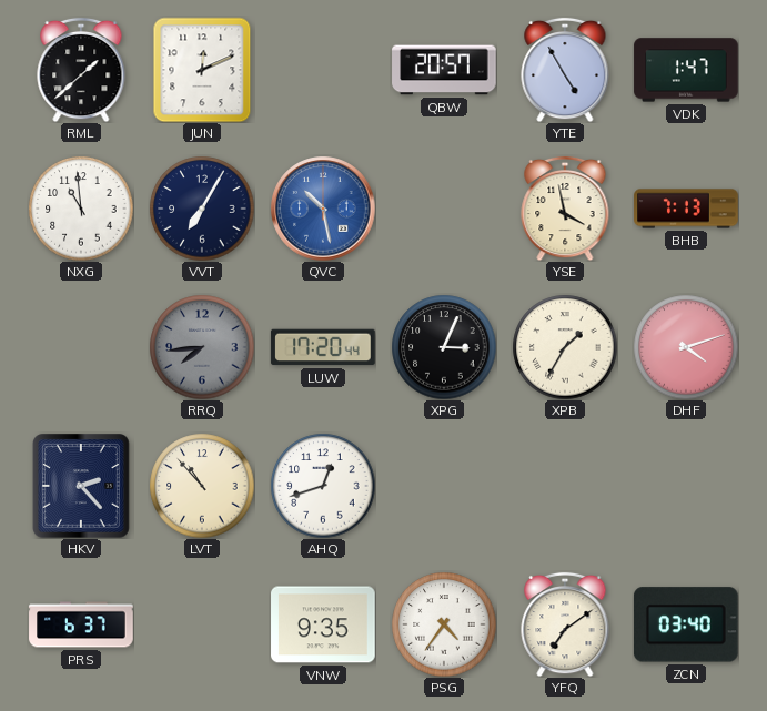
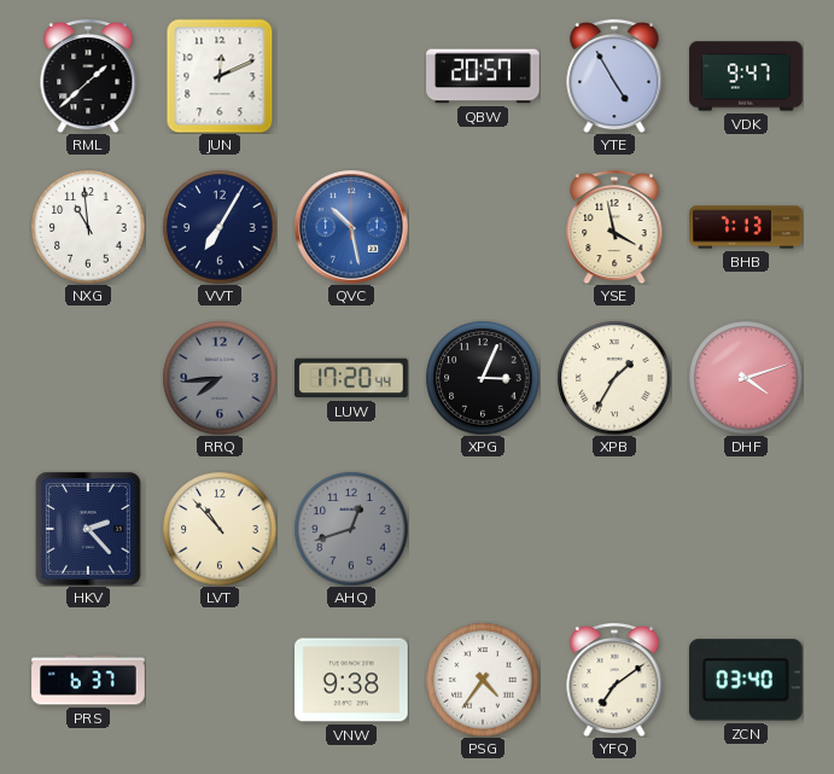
VDK: 1:47 -> 9:47
AHQ dial: white -> grey
VNW: 9:35 -> 9:38
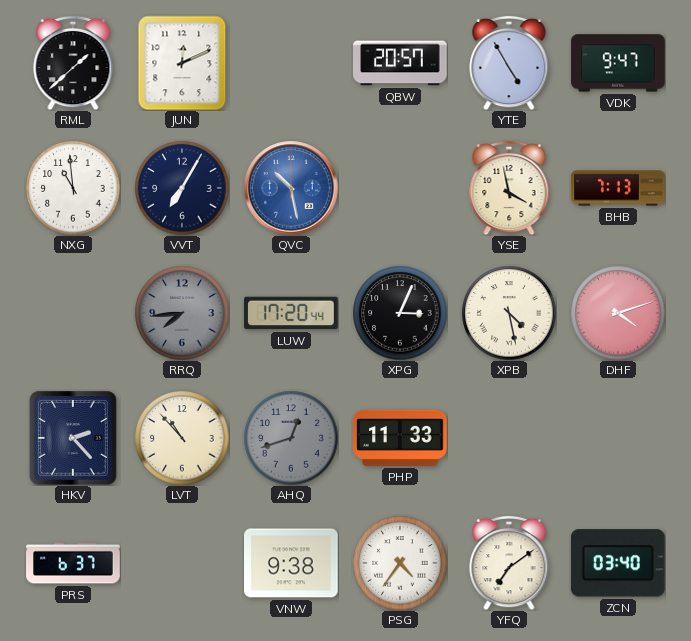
XPB: 1:35 -> 4:28
PHP: none -> 11:33
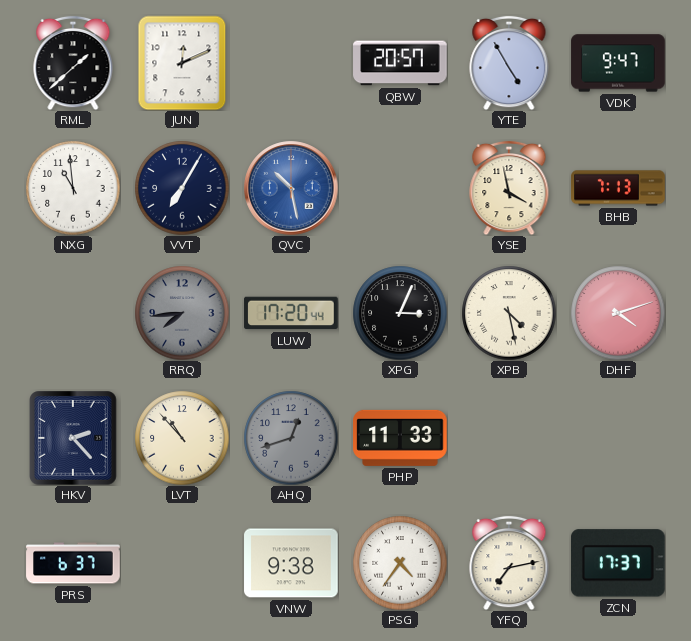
YFQ: 7:09 -> 7:13
ZCN: 03:40 -> 17:37
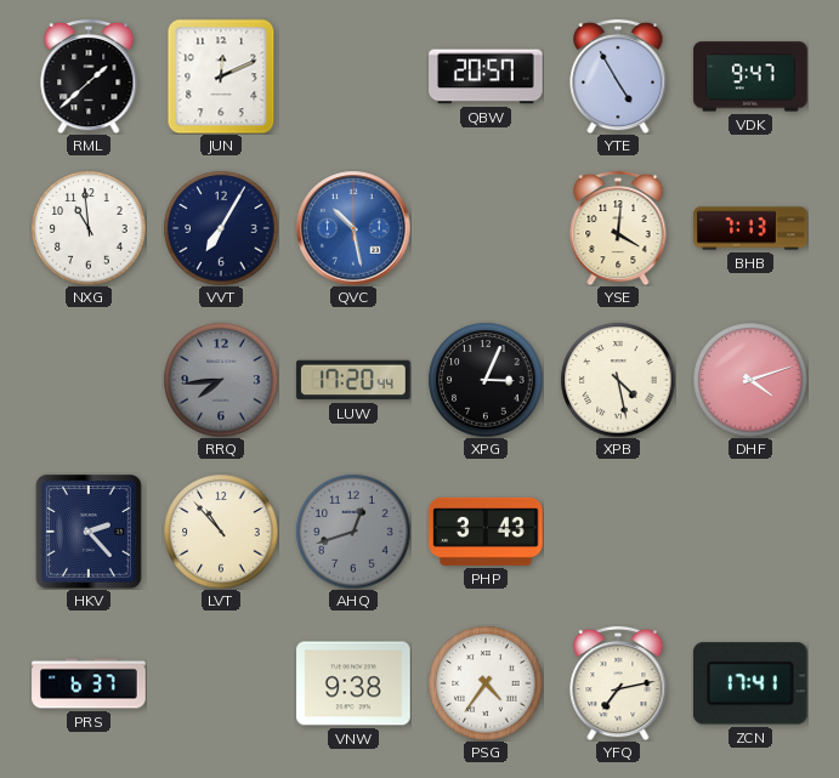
YSE: 3:58 -> 4:01
PHP: 11:33 -> 3:43
ZCN: 17:37 -> 17:41
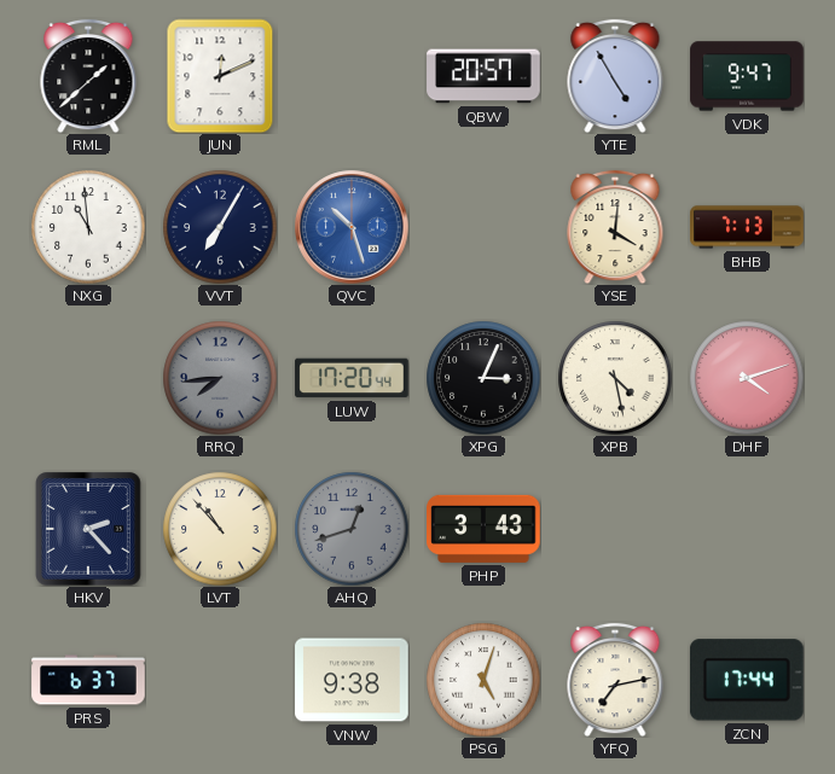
QVC: 10:28 -> 10:27
PSG: 4:36 -> 5:03
ZCN: 17:41 -> 17:44
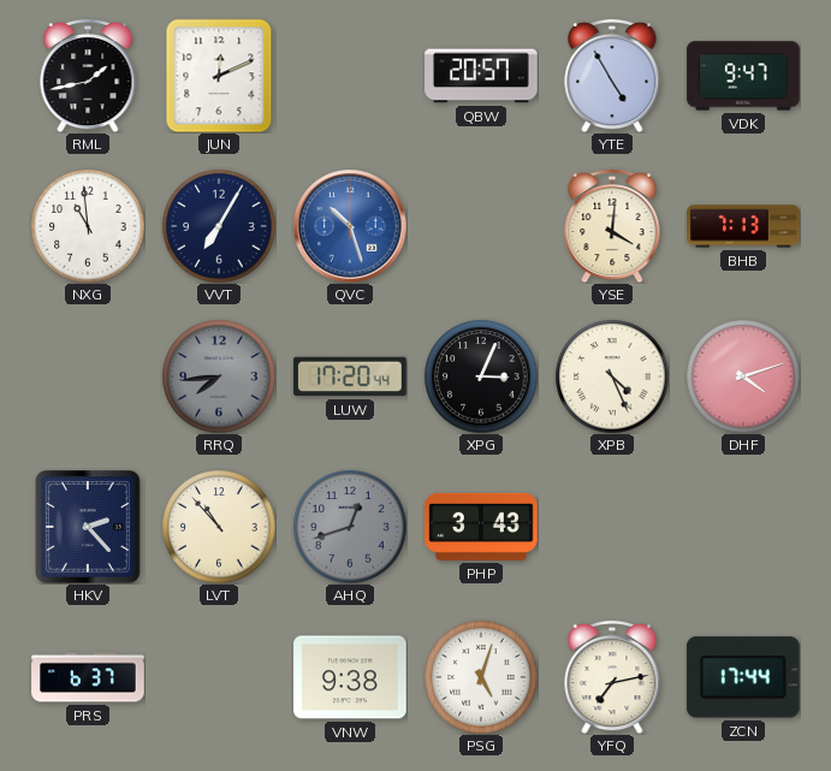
RML: 1:38 -> 1:43
XPB: 4:28 -> 4:26
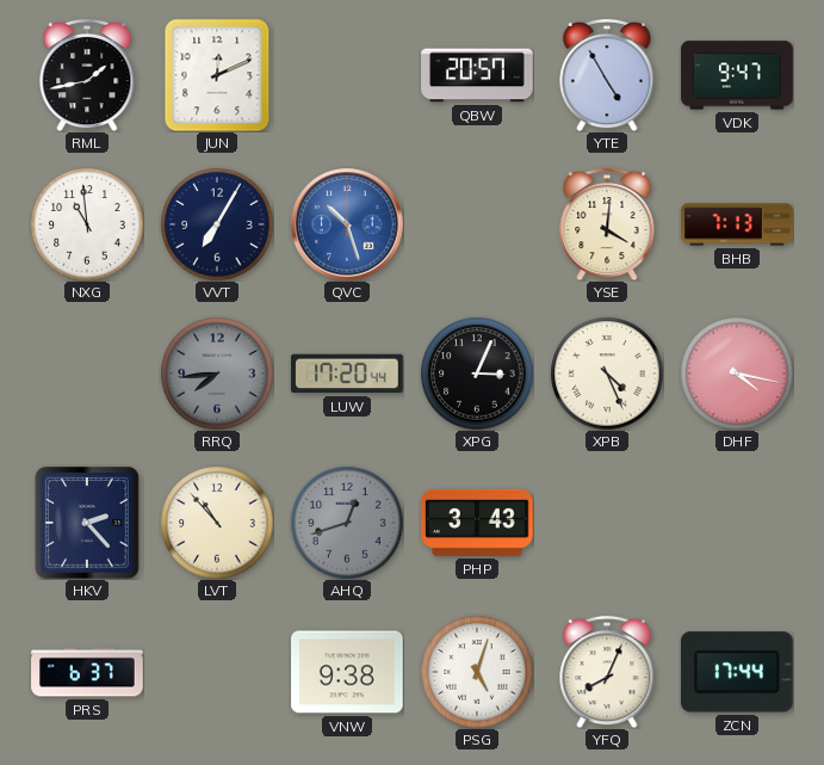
DHF: 4:12 -> 4:17
YFQ: 7:13 -> 8:04
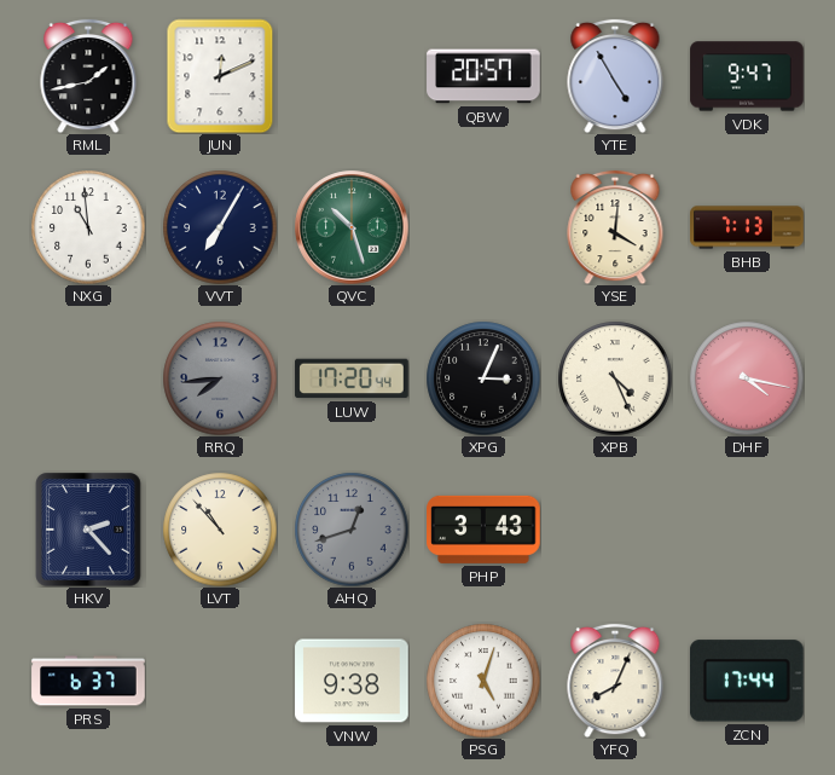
QVC dial: blue -> green
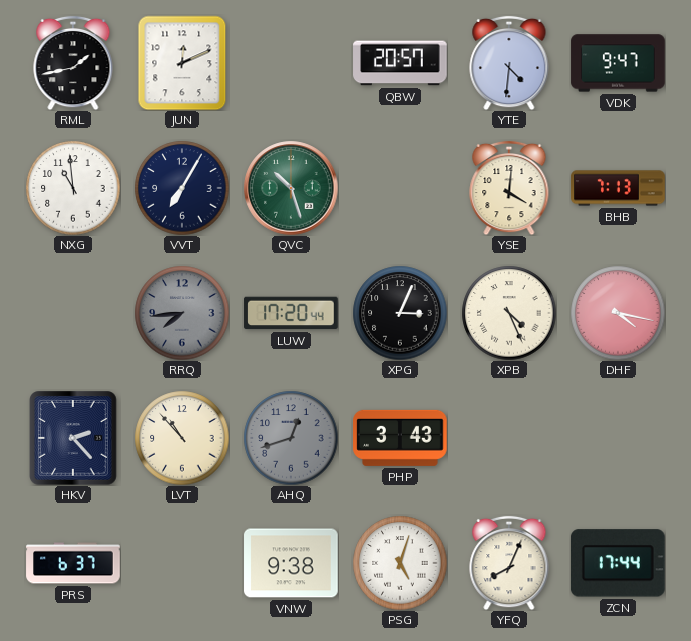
YTE: 4:55 -> 4:31
